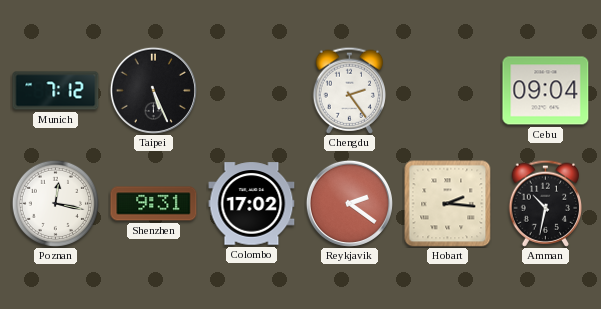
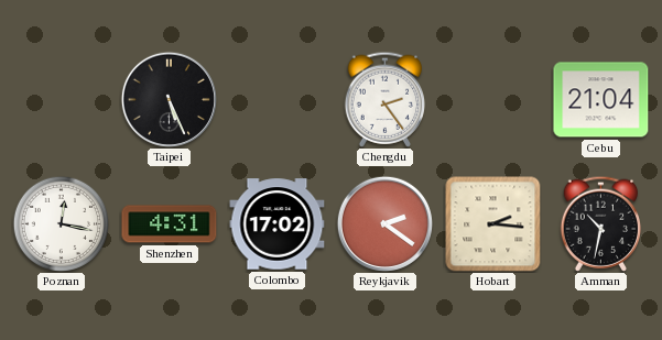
Munich: 7:12 -> none
Cebu: 09:04 -> 21:04
Shenzhen: 9:31 -> 4:31
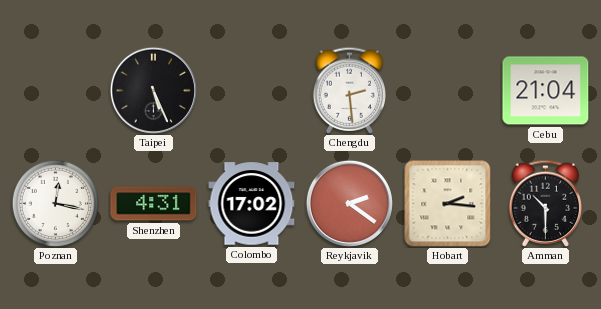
Chengdu: 2:24 -> 2:29
Amman: 10:32 -> 10:30
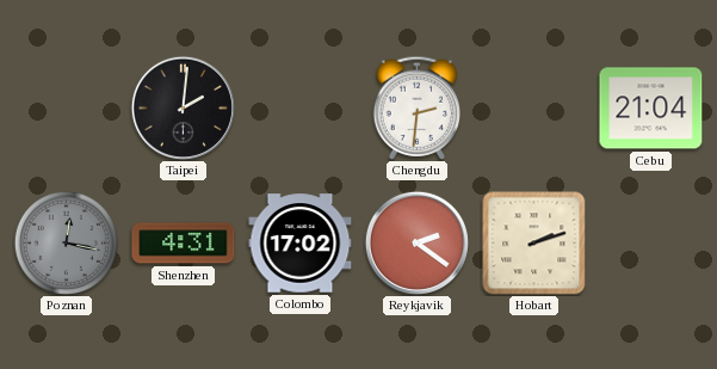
Taipei: 5:26 -> 2:01
Chengdu: 2:29 -> 2:31
Poznan dial: white -> grey
Hobart: 2:16 -> 2:12
Amman: 10:30 -> none
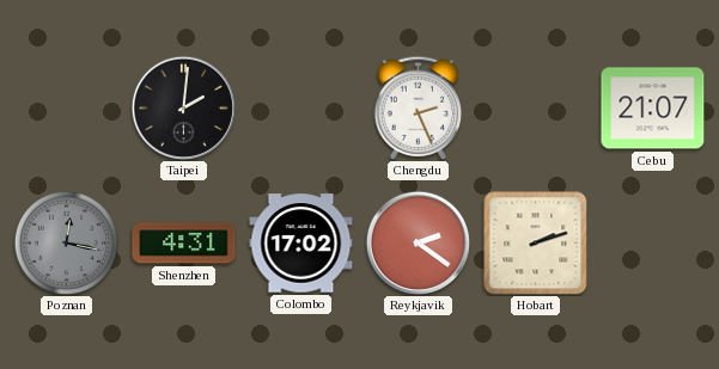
Chengdu: 2:31 -> 2:26
Cebu: 21:04 -> 21:07
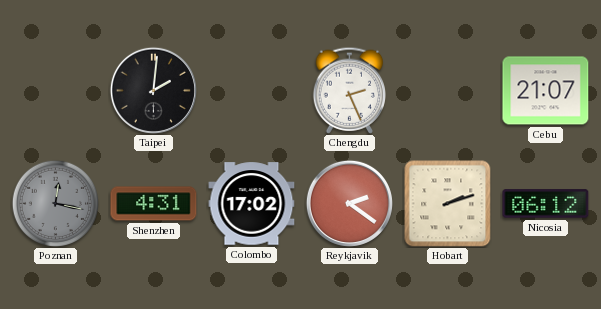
Nicosia: none -> 06:12
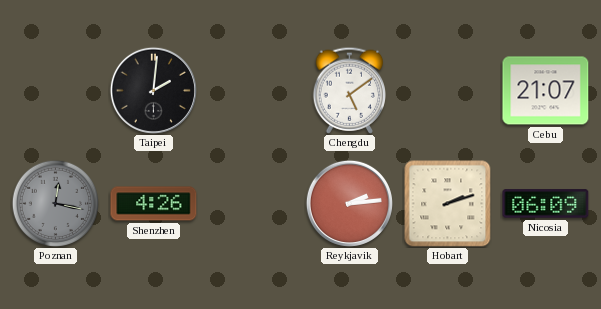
Chengdu: 2:26 -> 5:09
Shenzhen: 4:31 -> 4:26
Colombo: 17:02 -> none
Reykjavik: 2:21 -> 2:14
Nicosia: 06:12 -> 06:09
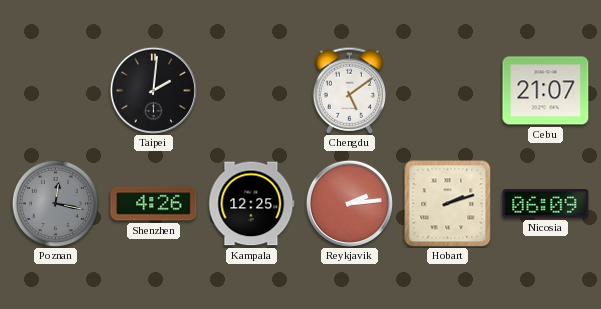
Kampala: none -> 12:25
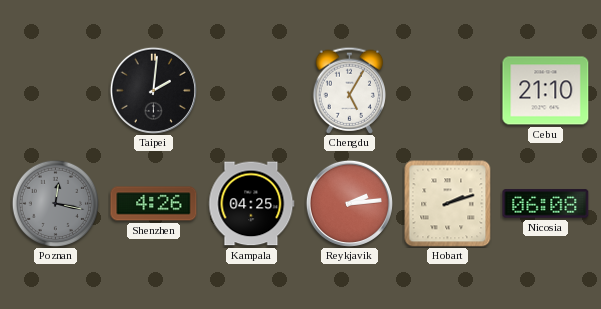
Chengdu: 5:09 -> 5:05
Cebu: 21:07 -> 21:10
Kampala: 12:25 -> 04:25
Nicosia: 06:09 -> 06:08
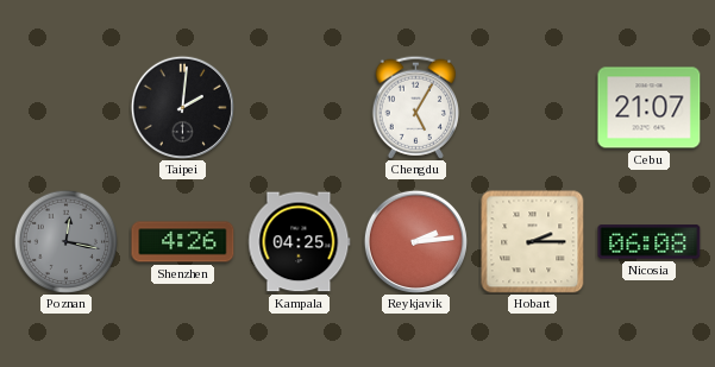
Cebu: 21:10 -> 21:07
Hobart: 2:12 -> 2:15
